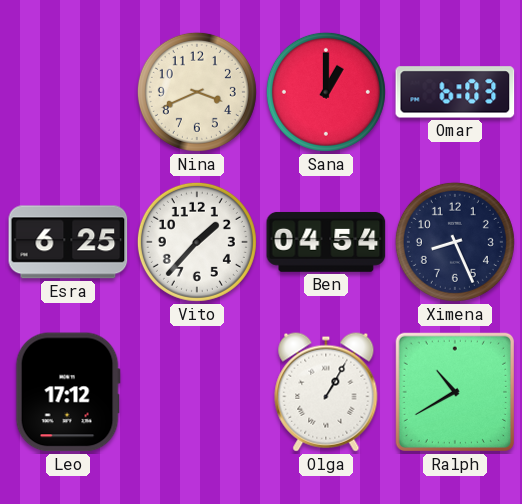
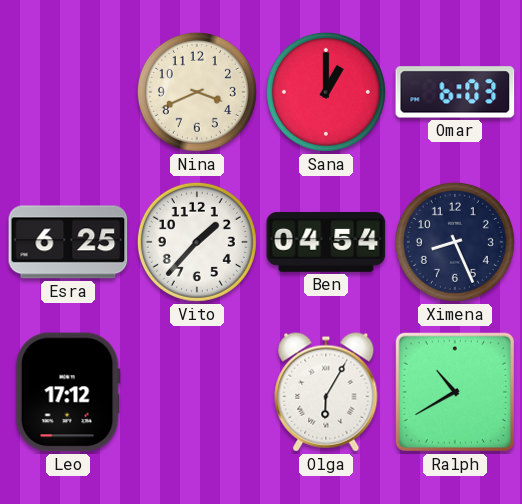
Olga: 1:05 -> 6:05
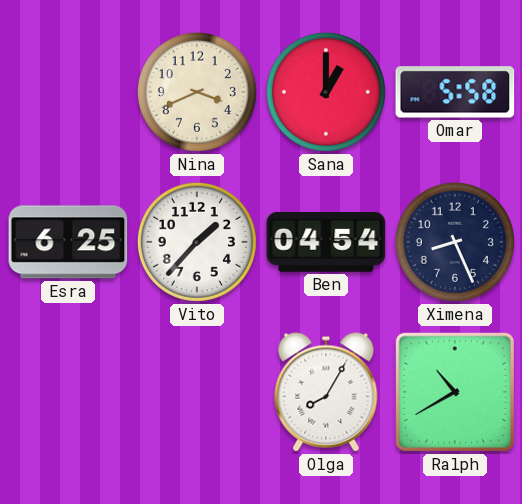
Omar: 6:03 -> 5:58
Leo: 17:12 -> none
Olga: 6:05 -> 8:05
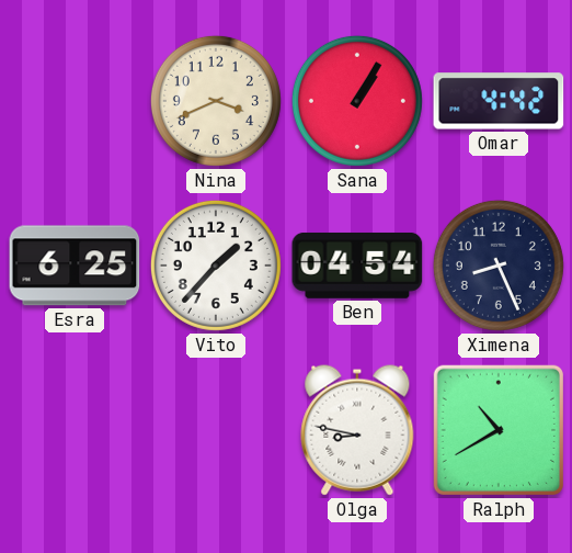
Sana: 1:00 -> 1:05
Omar: 5:58 -> 4:42
Olga: 8:05 -> 8:47
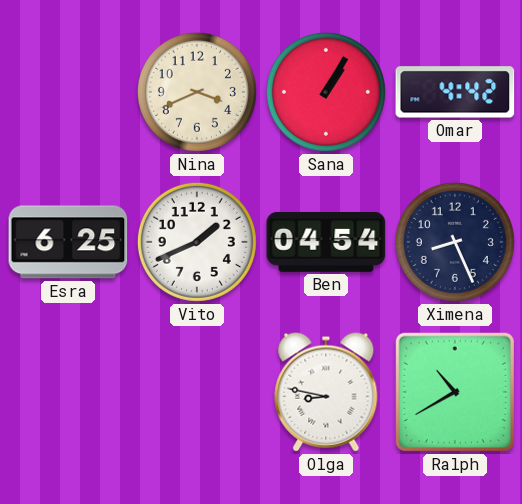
Vito: 1:37 -> 1:41
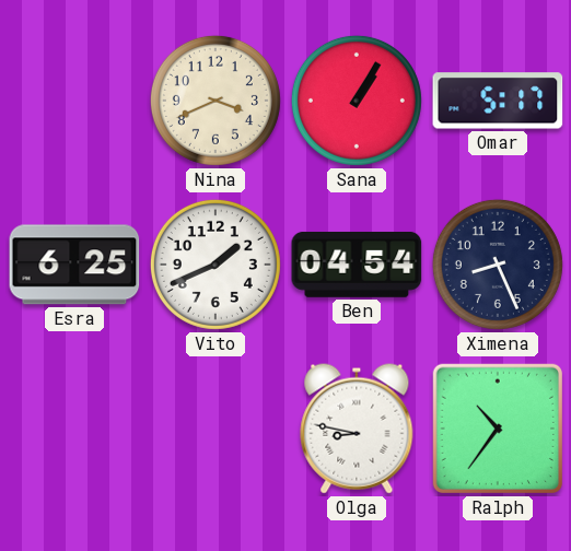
Omar: 4:42 -> 5:17
Ralph: 10:40 -> 10:36
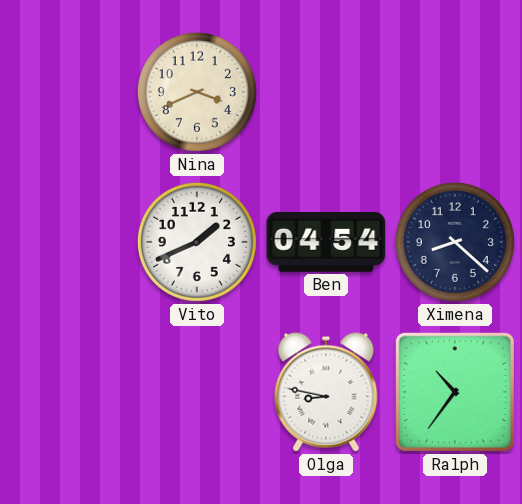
Sana: 1:05 -> none
Omar: 5:17 -> none
Esra: 6:25 -> none
Ximena: 8:26 -> 8:22
